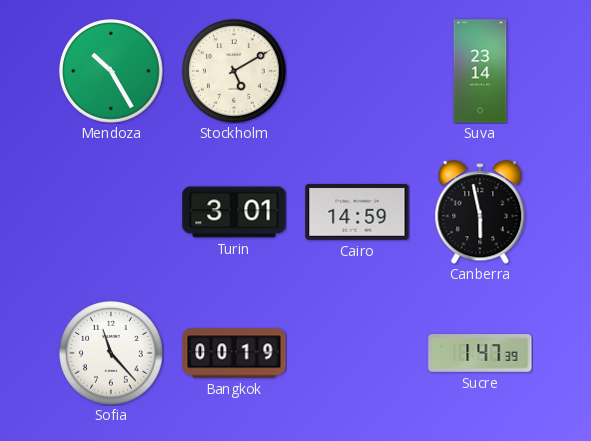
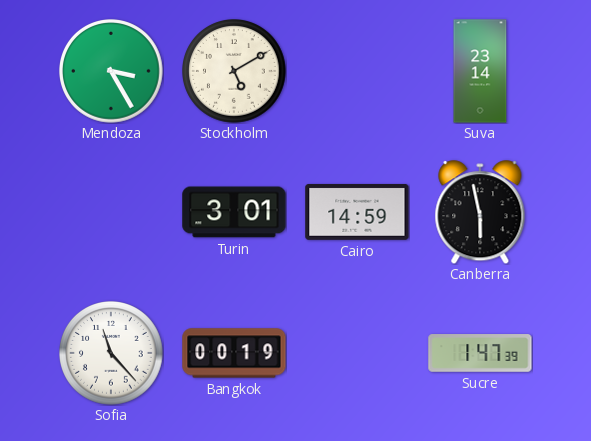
Mendoza: 10:25 -> 3:25
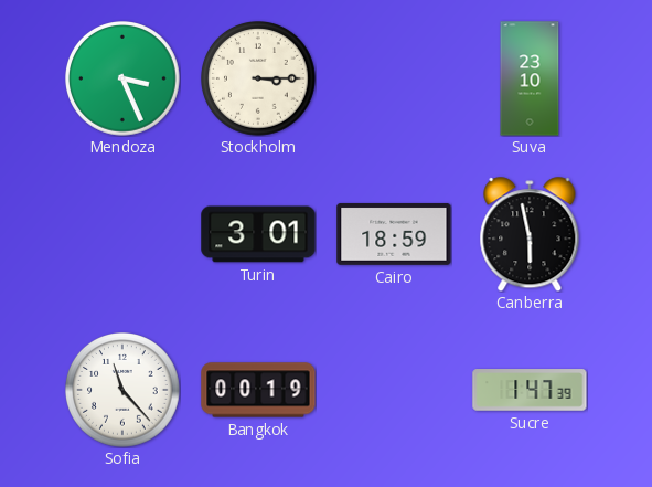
Mendoza: 3:25 -> 3:26
Stockholm: 5:10 -> 3:15
Suva: 23:14 -> 23:10
Cairo: 14:59 -> 18:59
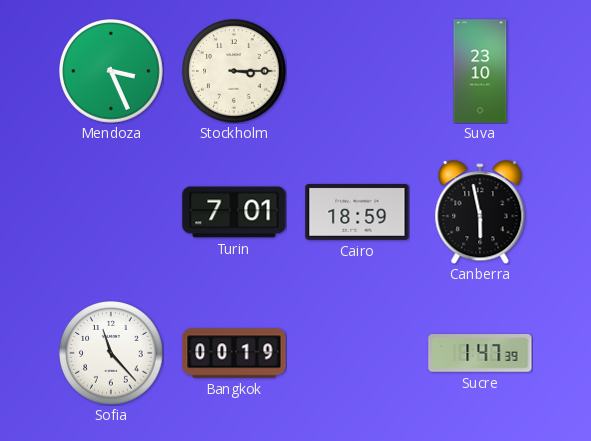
Turin: 3:01 -> 7:01
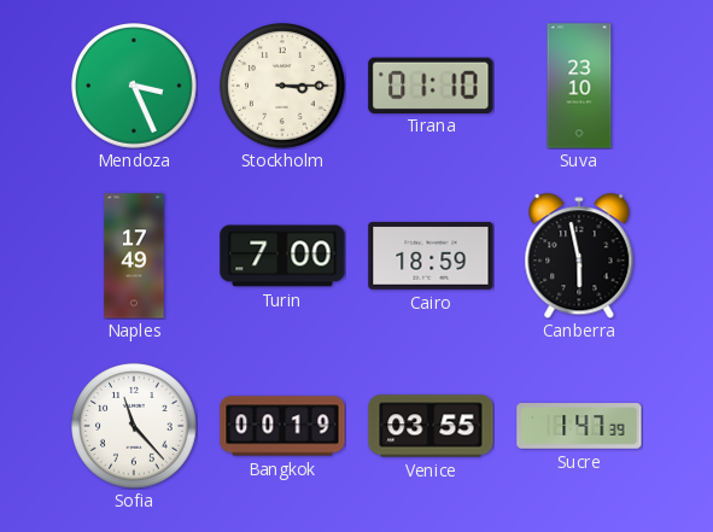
Tirana: none -> 01:10
Naples: none -> 17:49
Turin: 7:01 -> 7:00
Venice: none -> 03:55
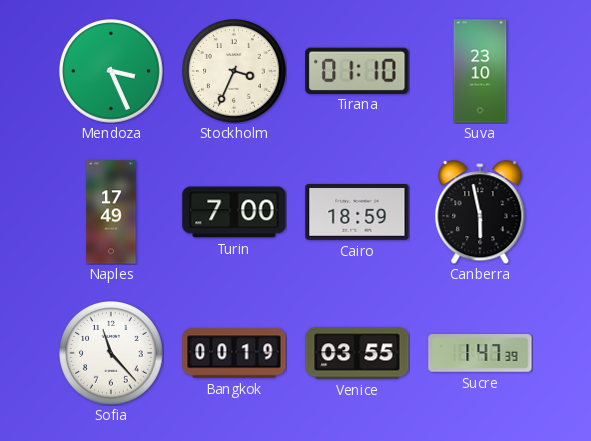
Stockholm: 3:15 -> 3:34
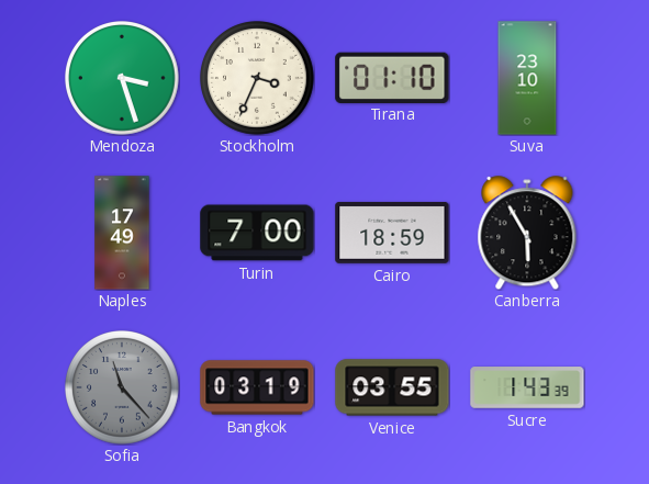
Mendoza: 3:26 -> 3:27
Canberra: 5:58 -> 5:55
Sofia dial: white -> grey
Bangkok: 00:19 -> 03:19
Sucre: 1:47 -> 1:43
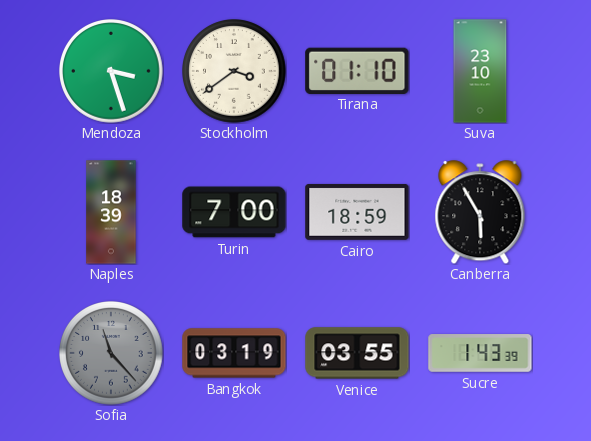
Stockholm: 3:34 -> 3:39
Naples: 17:49 -> 18:39
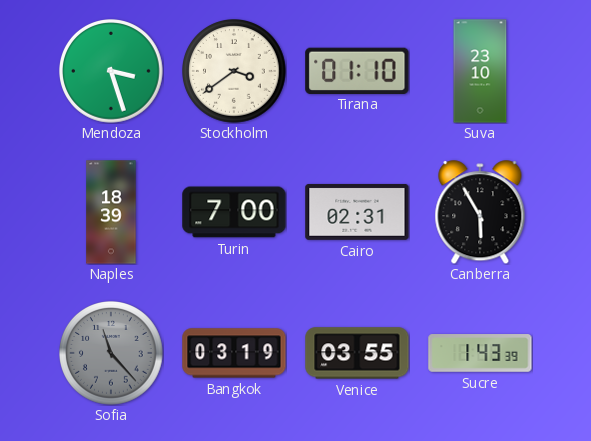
Cairo: 18:59 -> 02:31
